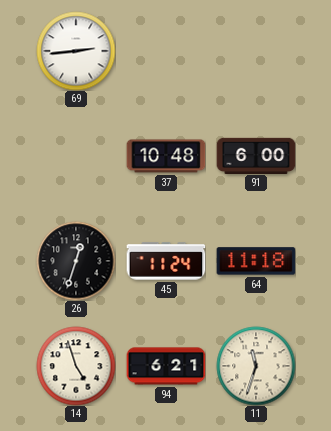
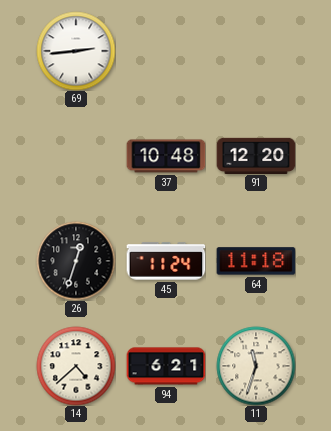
91: 6:00 -> 12:20
14: 4:57 -> 4:38
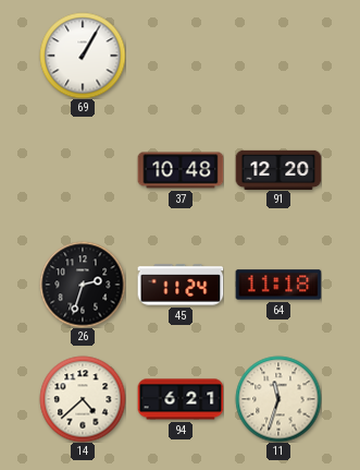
69: 2:44 -> 1:05
26: 12:33 -> 2:33
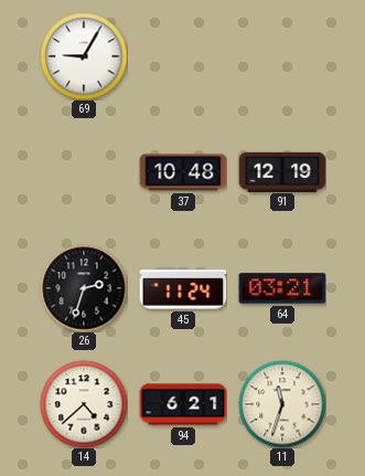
69: 1:05 -> 9:05
91: 12:20 -> 12:19
64: 11:18 -> 03:21
